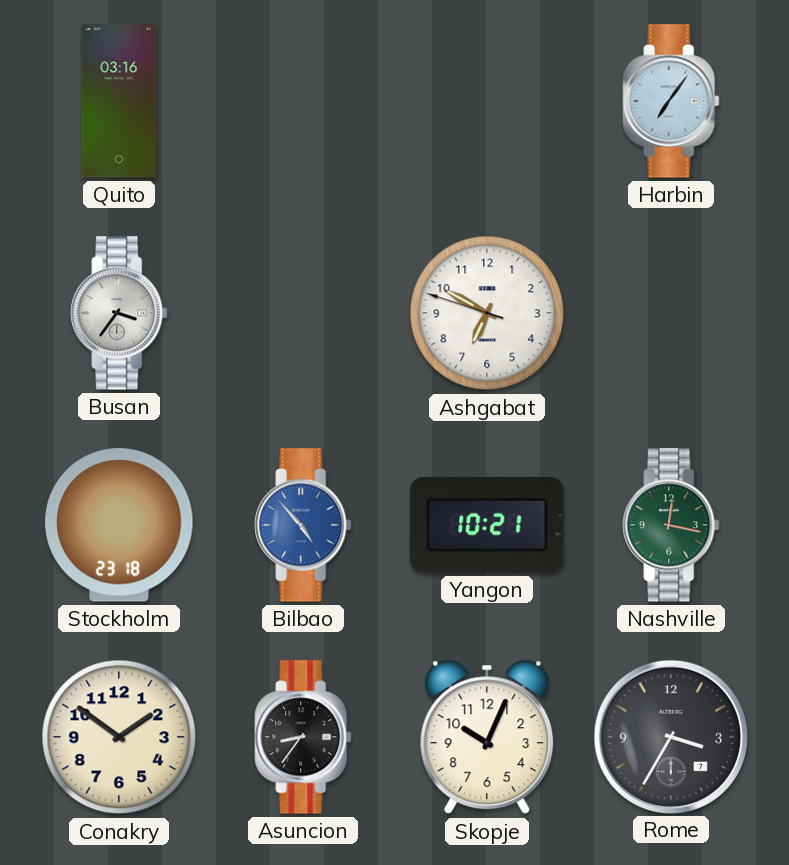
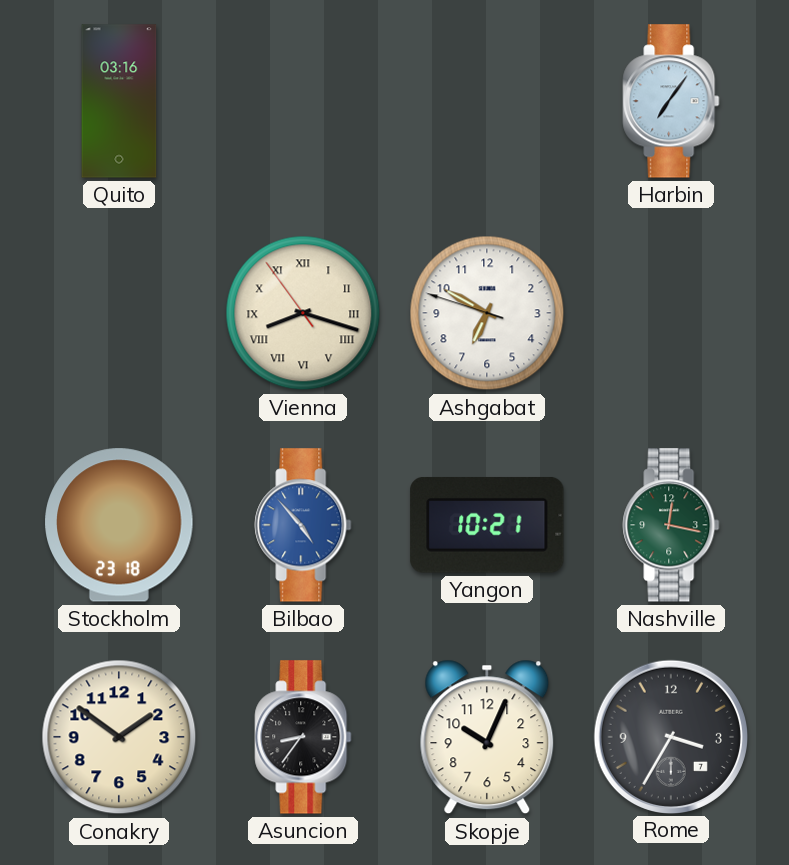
Busan: 3:36 -> none
Vienna: none -> 8:17
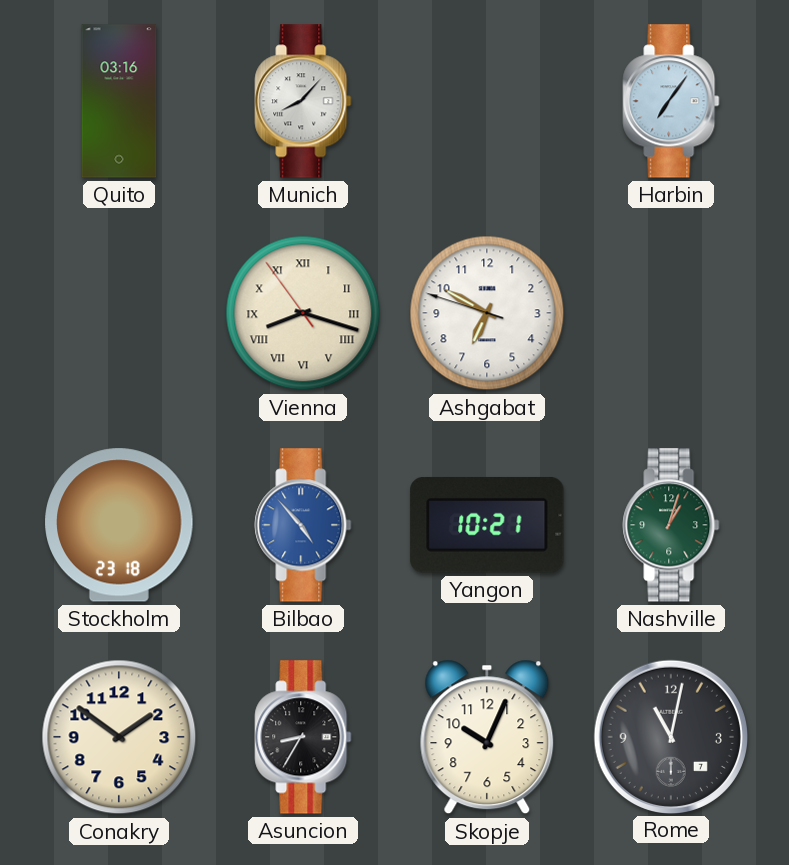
Munich: none -> 8:07
Nashville: 12:17 -> 1:03
Asuncion: 8:36 -> 8:35
Rome: 3:35 -> 11:02
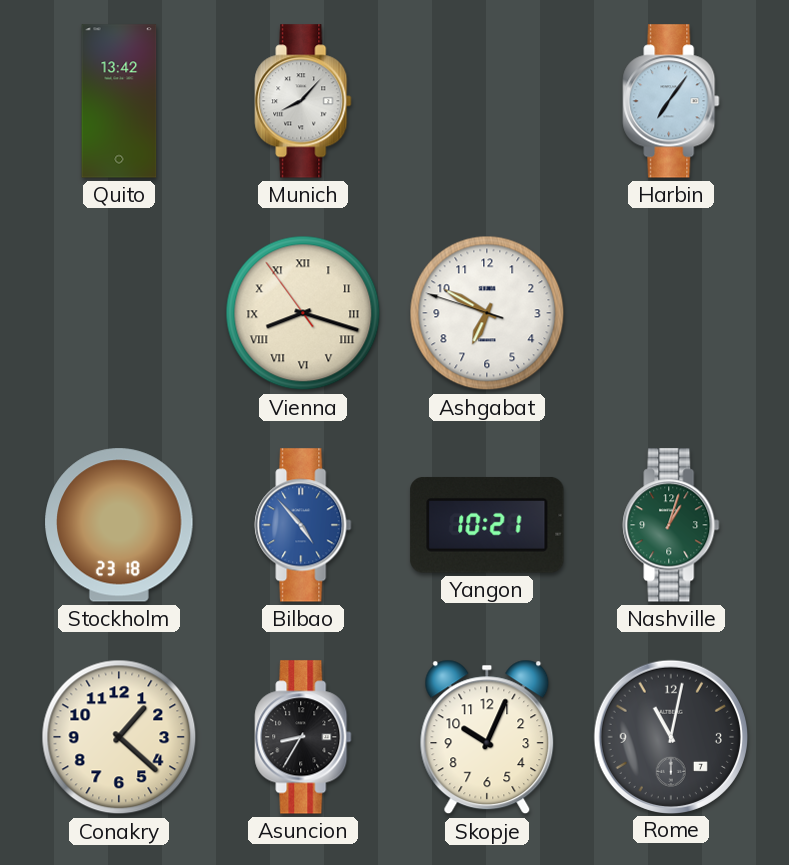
Quito: 03:16 -> 13:42
Conakry: 1:51 -> 1:22
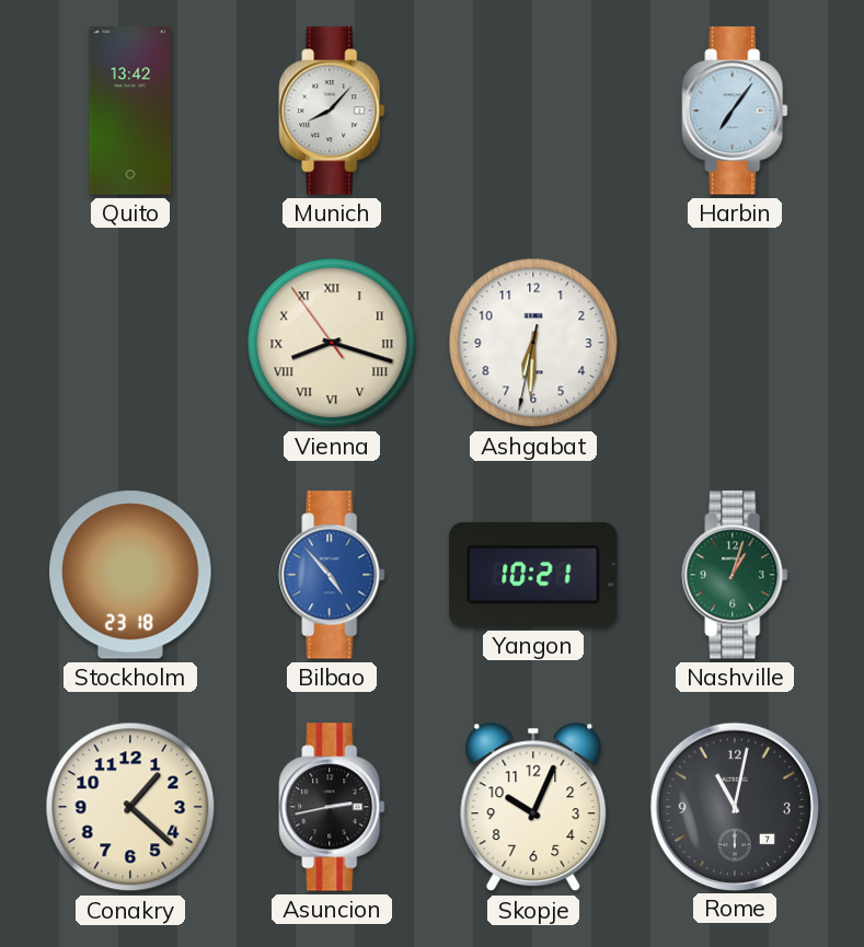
Ashgabat: 6:49 -> 6:30
Asuncion: 8:35 -> 2:43
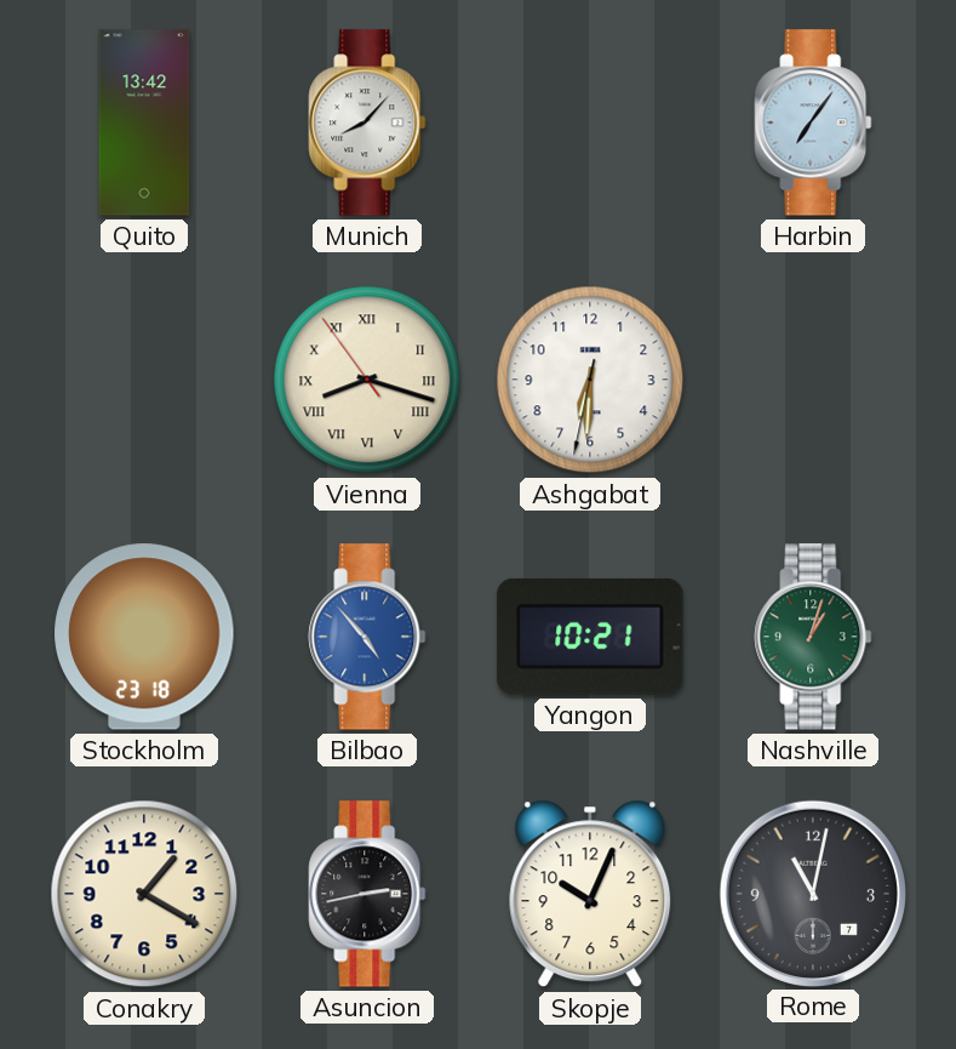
Conakry: 1:22 -> 1:20
